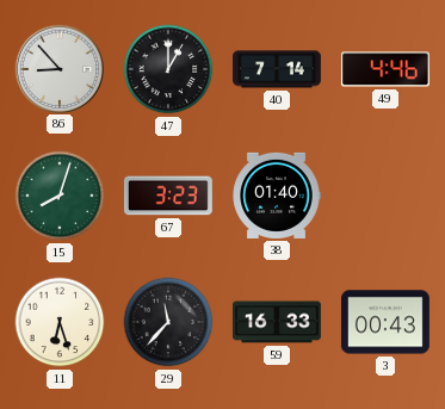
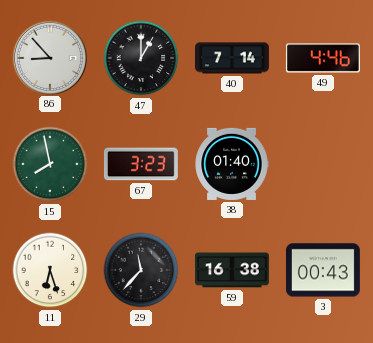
15: 8:03 -> 7:58
59: 16:33 -> 16:38
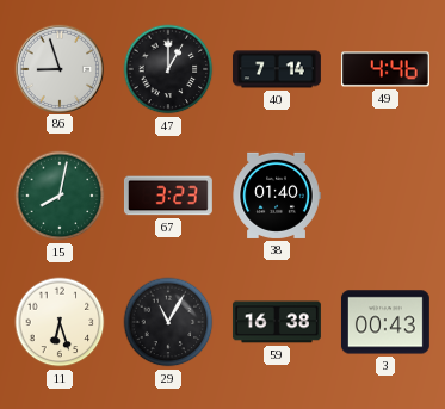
86: 8:53 -> 8:57
15: 7:58 -> 8:02
29: 11:37 -> 11:05
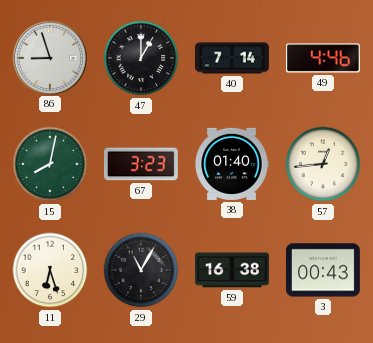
57: none -> 12:44
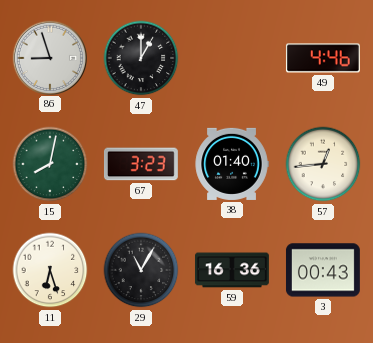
40: 7:14 -> none
59: 16:38 -> 16:36
